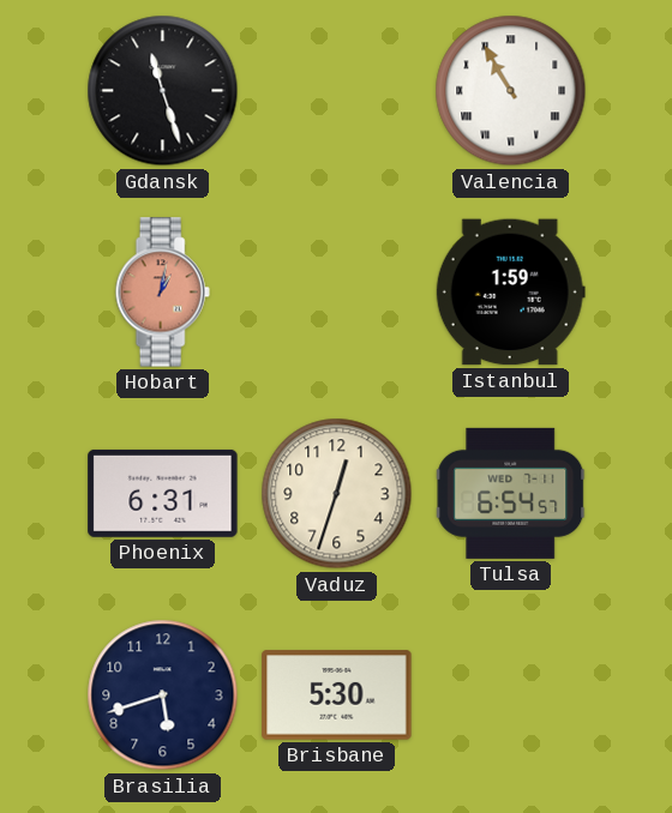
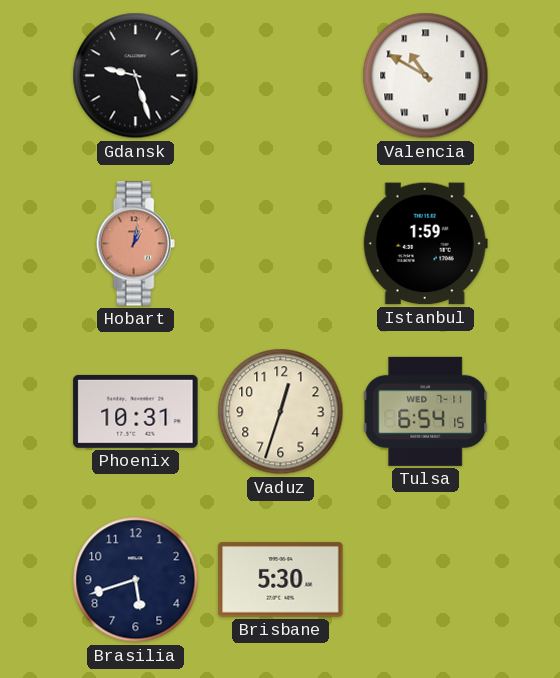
Gdansk: 11:27 -> 9:27
Valencia: 10:55 -> 10:50
Phoenix: 6:31 -> 10:31
Tulsa: 6:54:57 -> 6:54:15
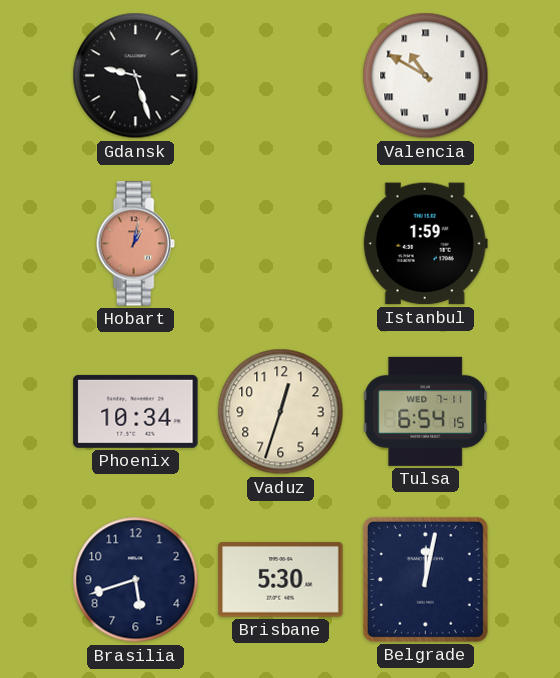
Phoenix: 10:31 -> 10:34
Belgrade: none -> 12:02
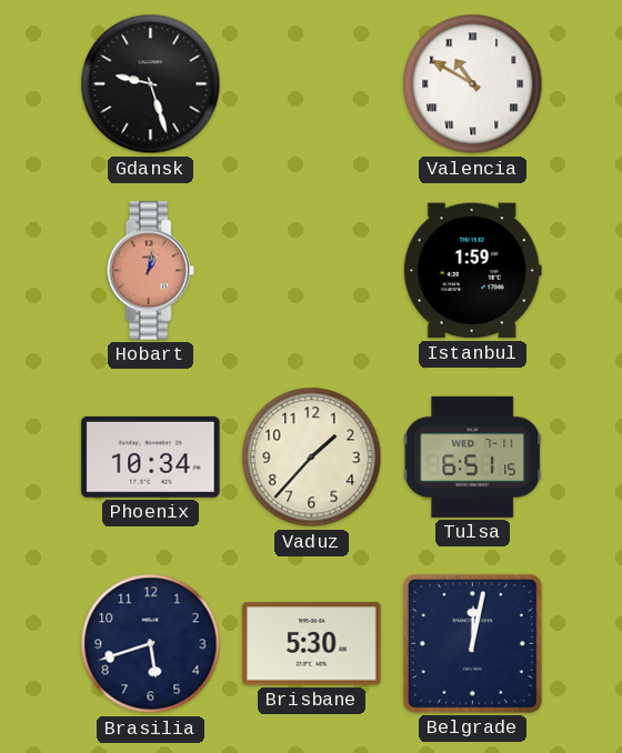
Vaduz: 12:33 -> 1:37
Tulsa: 6:54 -> 6:51
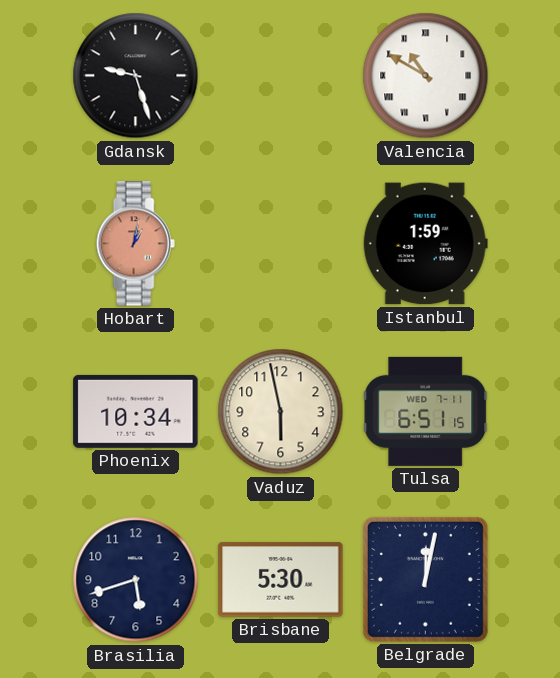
Vaduz: 1:37 -> 5:58
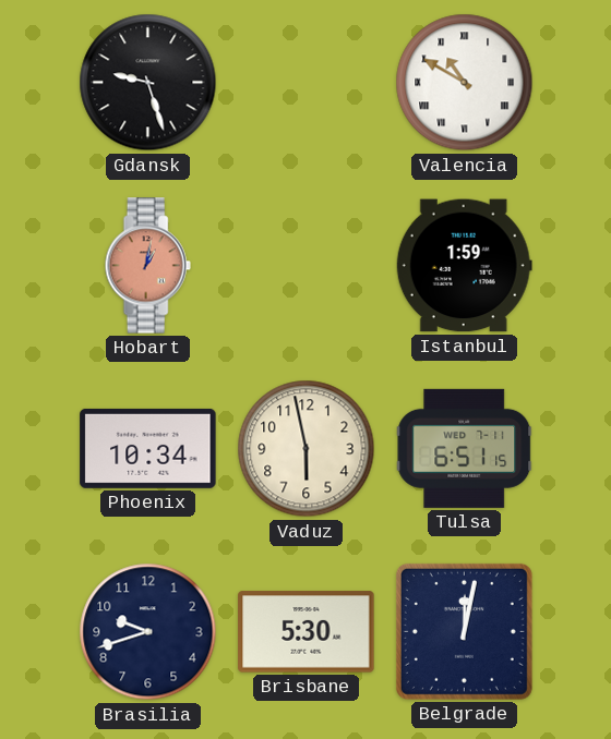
Brasilia: 5:42 -> 9:42
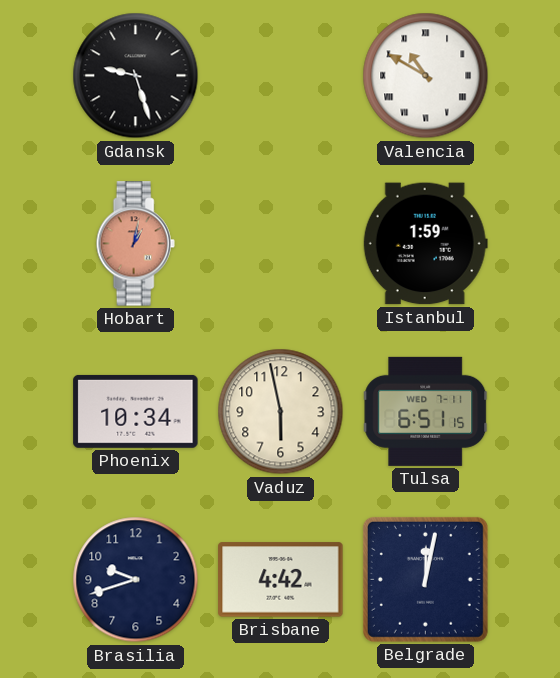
Brisbane: 5:30 -> 4:42
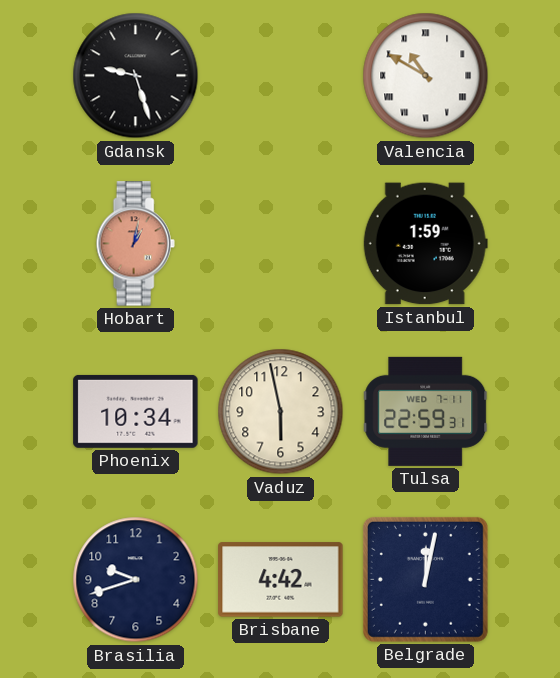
Tulsa: 6:51 -> 22:59
